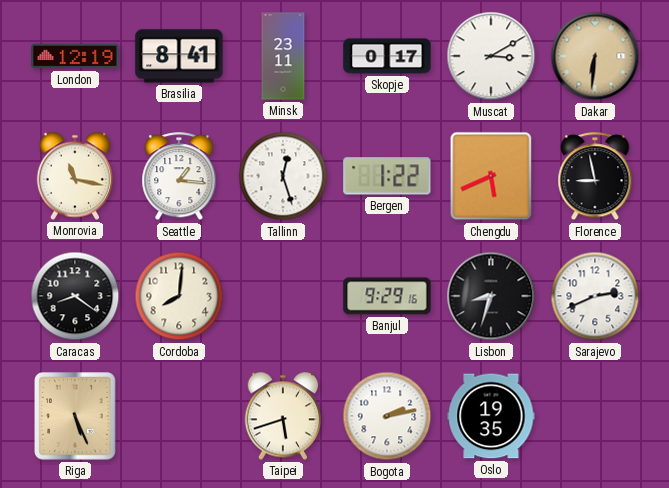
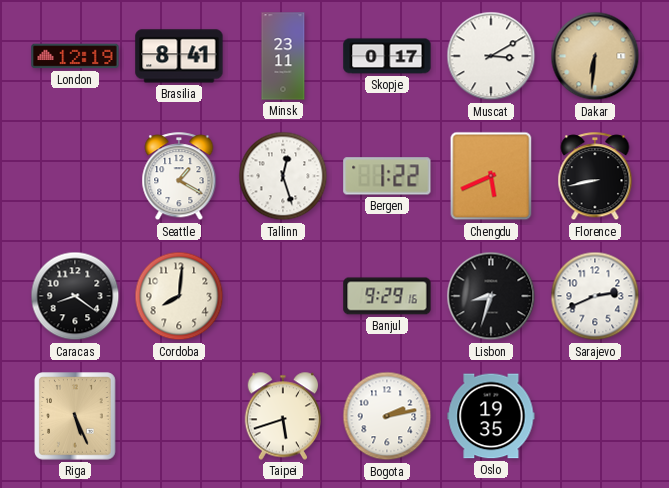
Monrovia: 11:17 -> none
Seattle: 1:16 -> 1:20
Florence: 8:58 -> 8:43
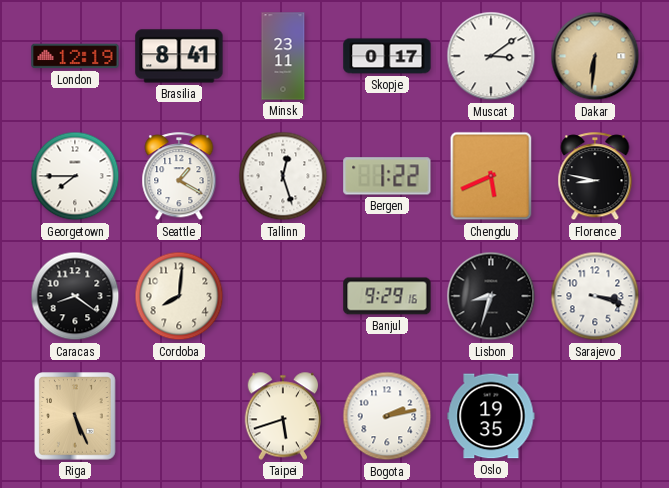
Muscat: 3:10 -> 3:09
Georgetown: none -> 7:45
Florence: 8:43 -> 8:47
Sarajevo: 2:41 -> 3:18
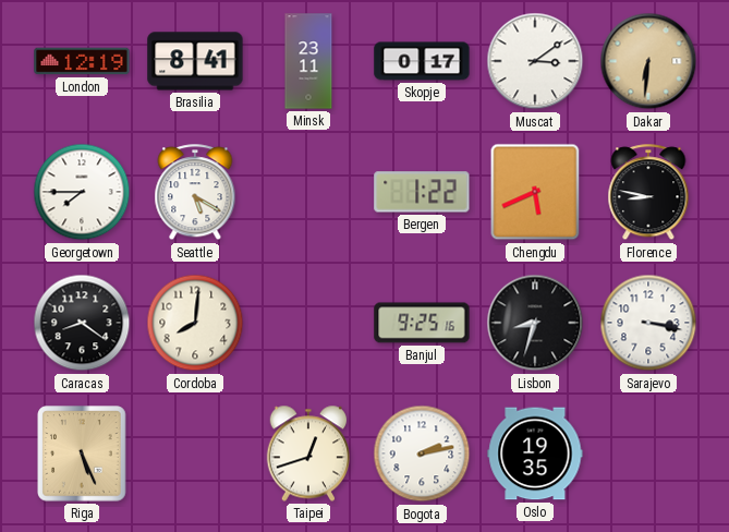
Seattle: 1:20 -> 5:20
Tallinn: 12:27 -> none
Banjul: 9:29 -> 9:25
Sarajevo: 3:18 -> 3:17
Taipei: 5:42 -> 12:42
